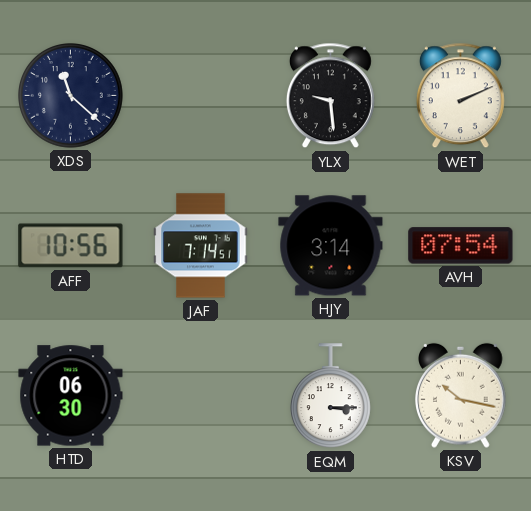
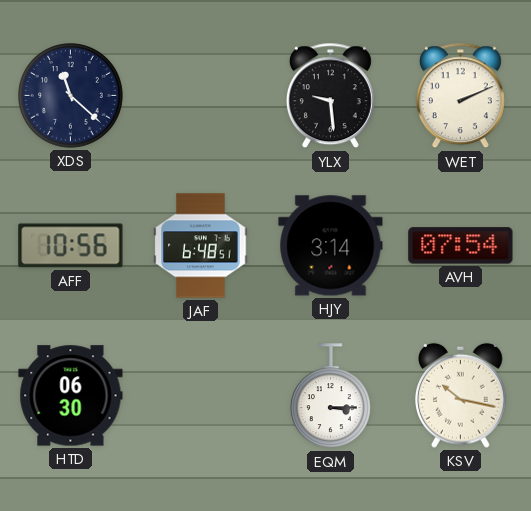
JAF: 7:14 -> 6:48
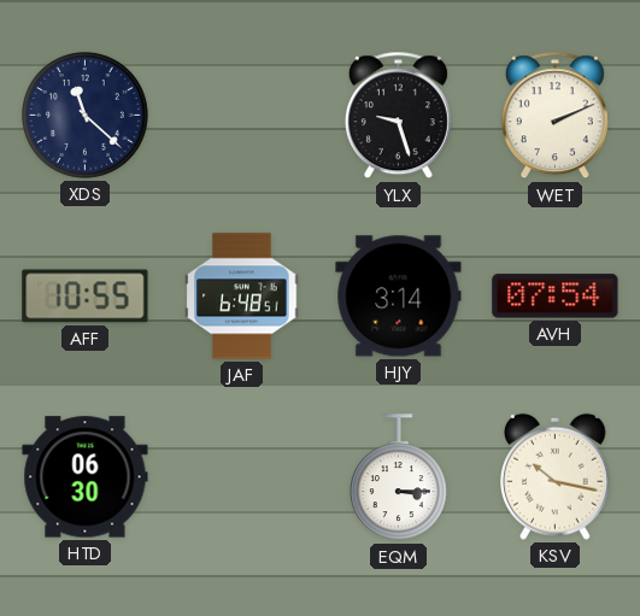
YLX: 9:29 -> 9:27
AFF: 10:56 -> 10:55
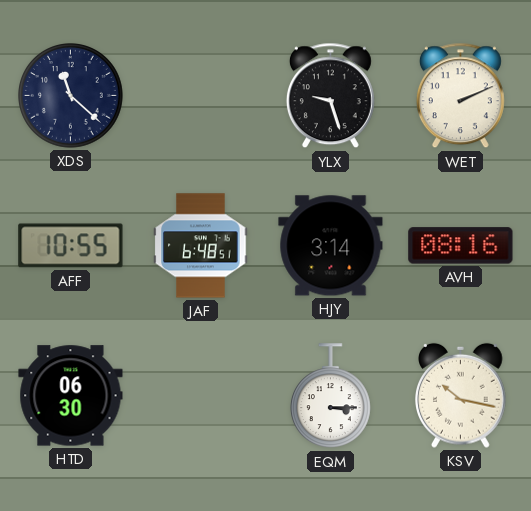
AVH: 07:54 -> 08:16
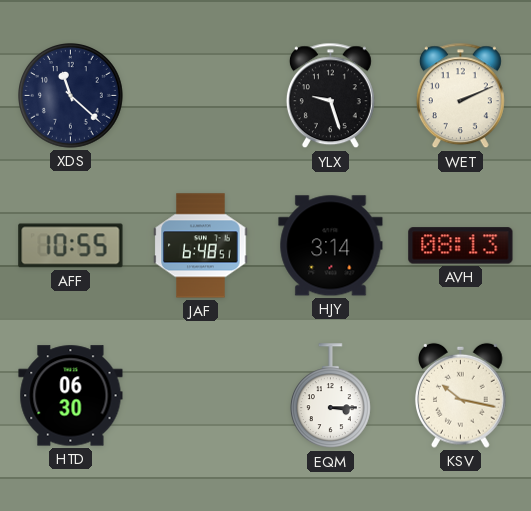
AVH: 08:16 -> 08:13
